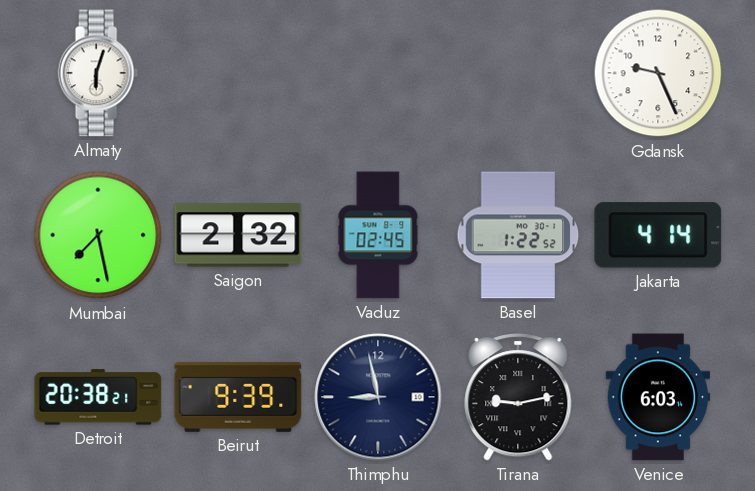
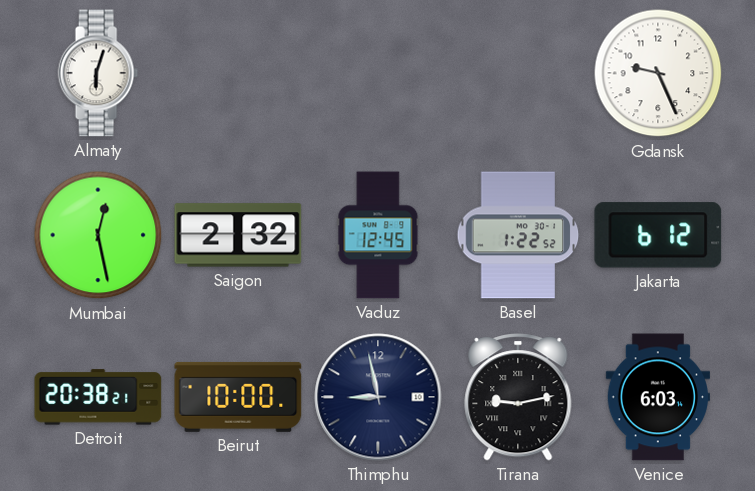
Mumbai: 7:28 -> 12:28
Vaduz: 02:45 -> 12:45
Jakarta: 4:14 -> 6:12
Beirut: 9:39 -> 10:00
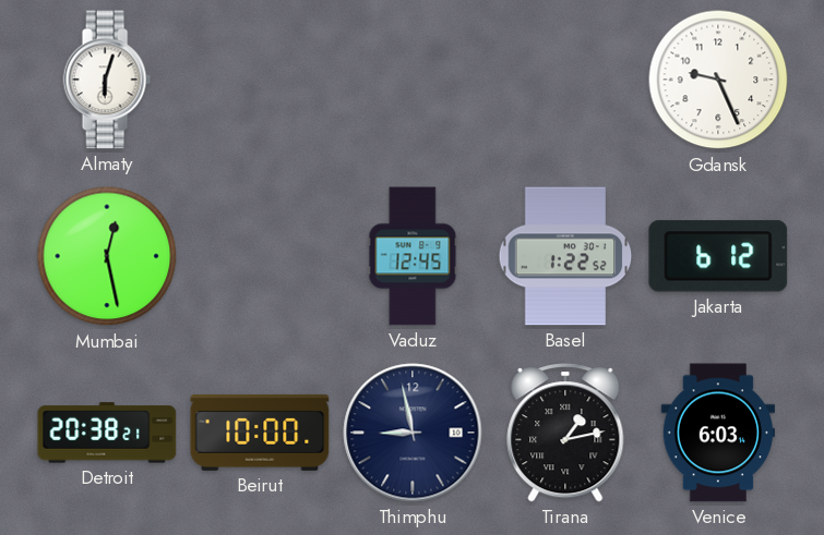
Saigon: 2:32 -> none
Tirana: 9:13 -> 1:13
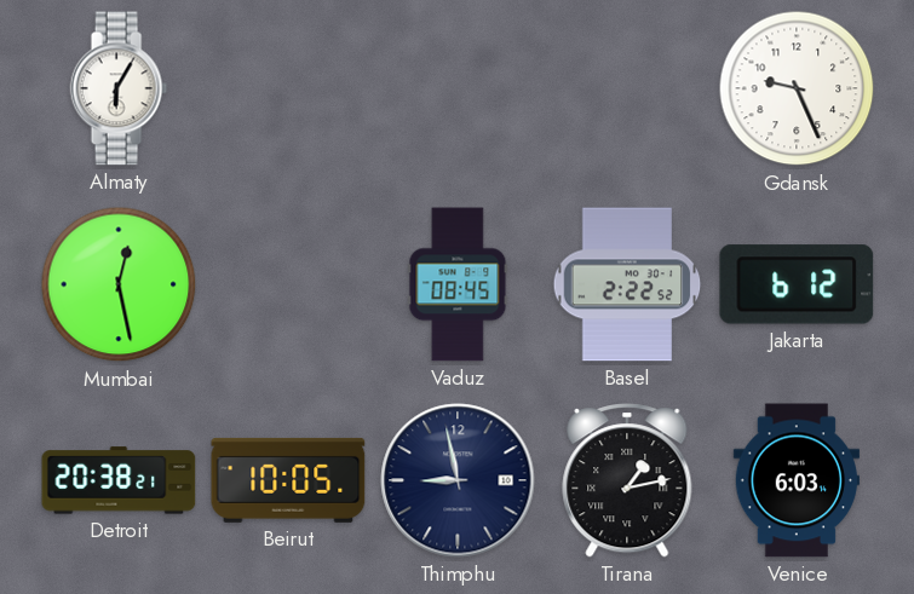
Almaty: 6:03 -> 6:05
Vaduz: 12:45 -> 08:45
Basel: 1:22 -> 2:22
Beirut: 10:00 -> 10:05
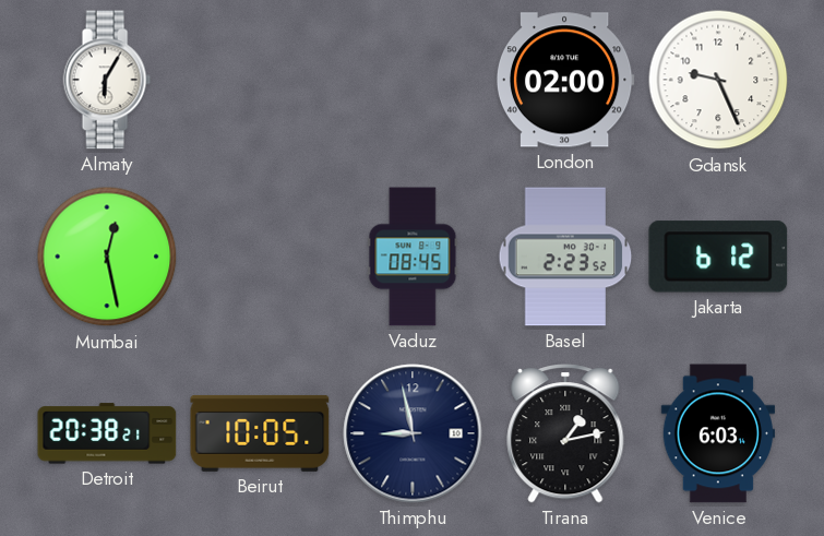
London: none -> 02:00
Basel: 2:22 -> 2:23
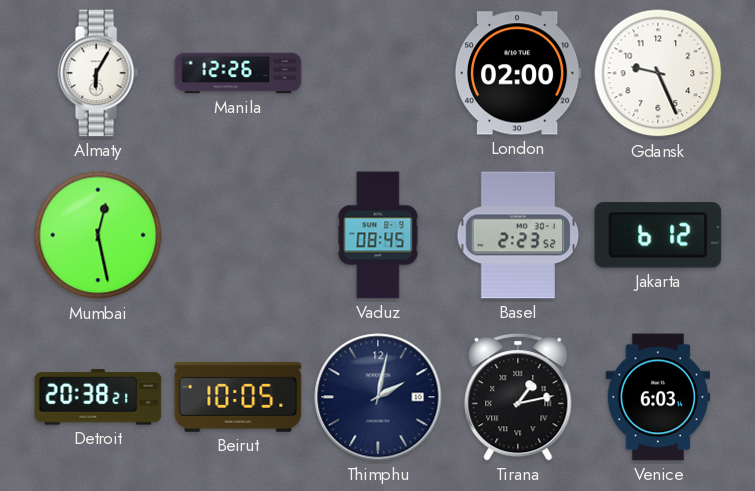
Manila: none -> 12:26
Thimphu: 8:58 -> 2:02
